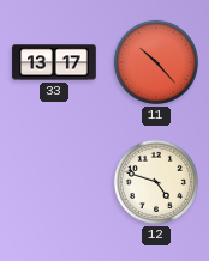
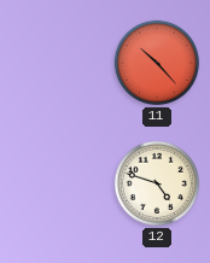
33: 13:17 -> none
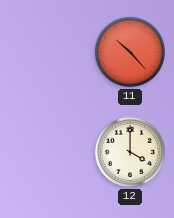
12: 4:48 -> 4:00
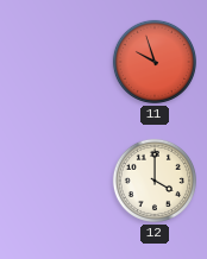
11: 10:23 -> 9:57
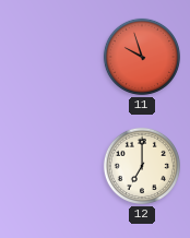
12: 4:00 -> 7:00
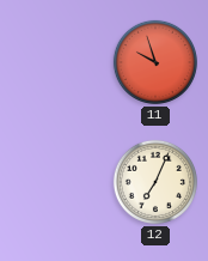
12: 7:00 -> 7:04
